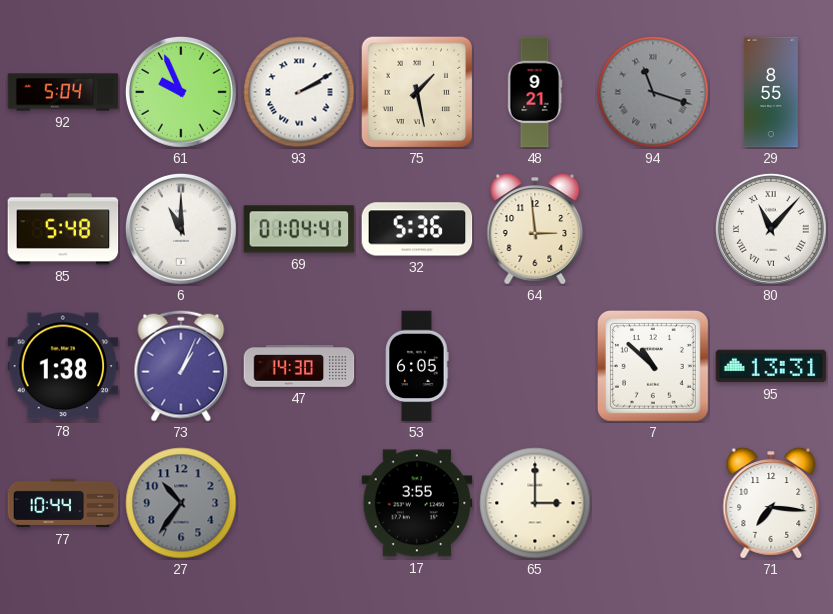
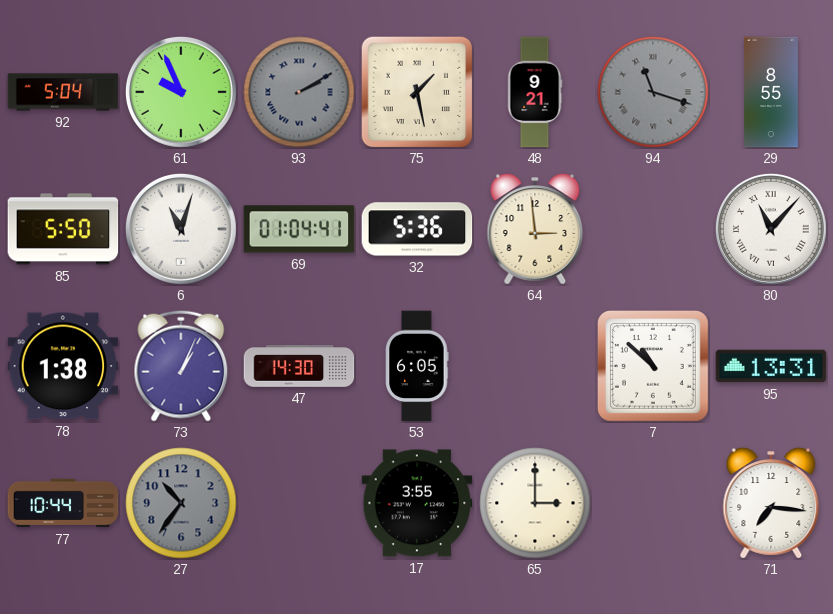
93 dial: white -> grey
85: 5:48 -> 5:50
6: 11:00 -> 11:03
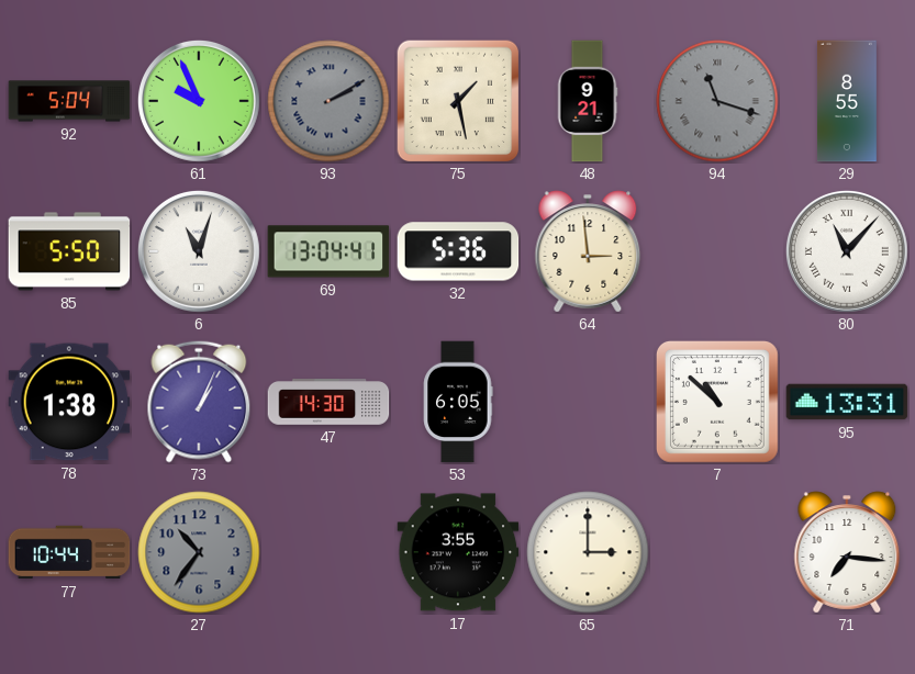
69: 01:04 -> 13:04
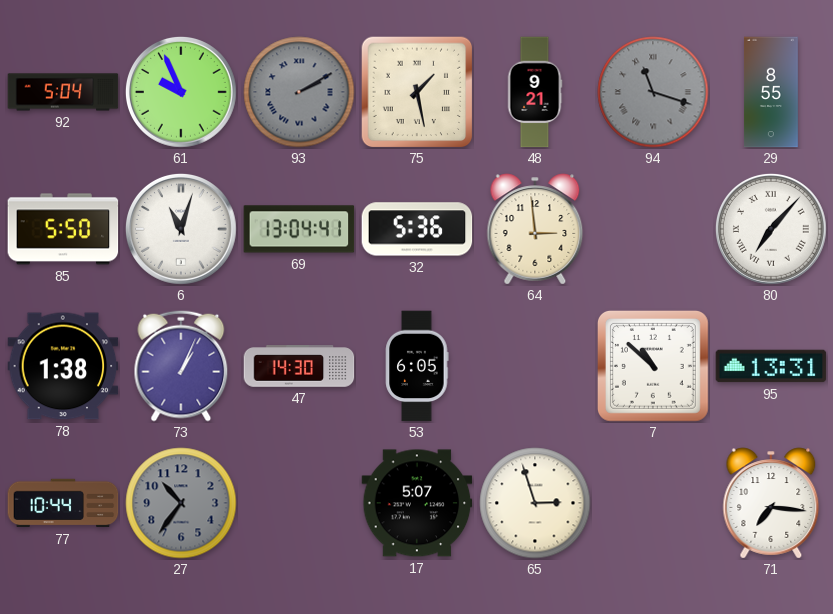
80: 11:07 -> 7:07
17: 3:55 -> 5:07
65: 3:00 -> 2:57
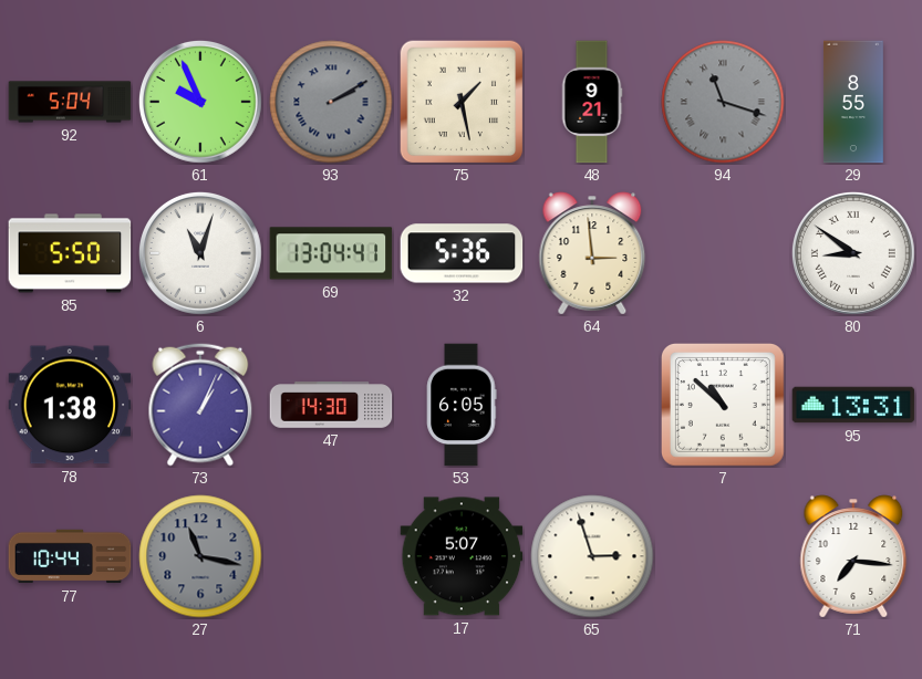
80: 7:07 -> 8:51
27: 10:36 -> 11:17
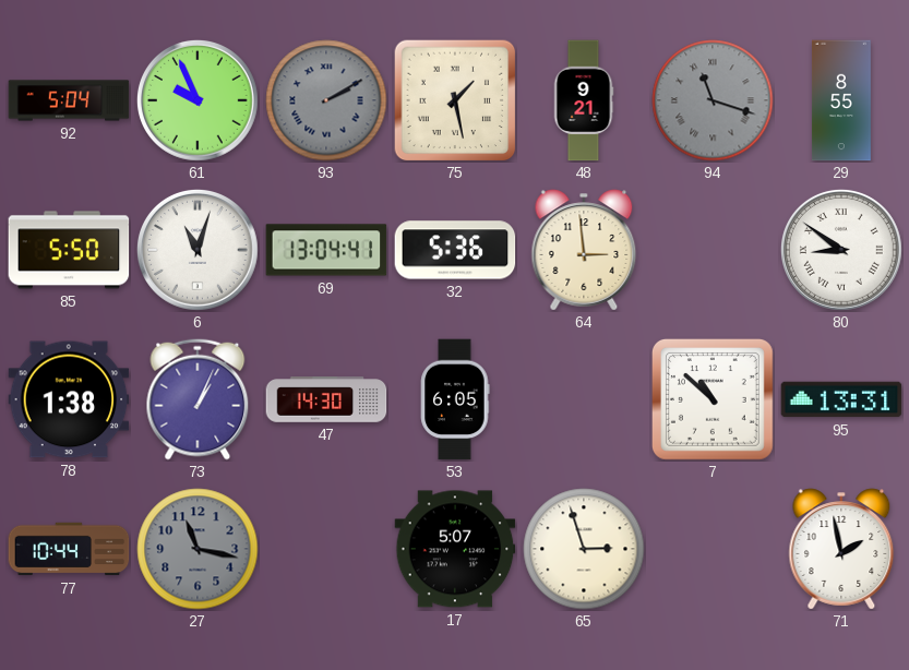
71: 7:16 -> 1:58
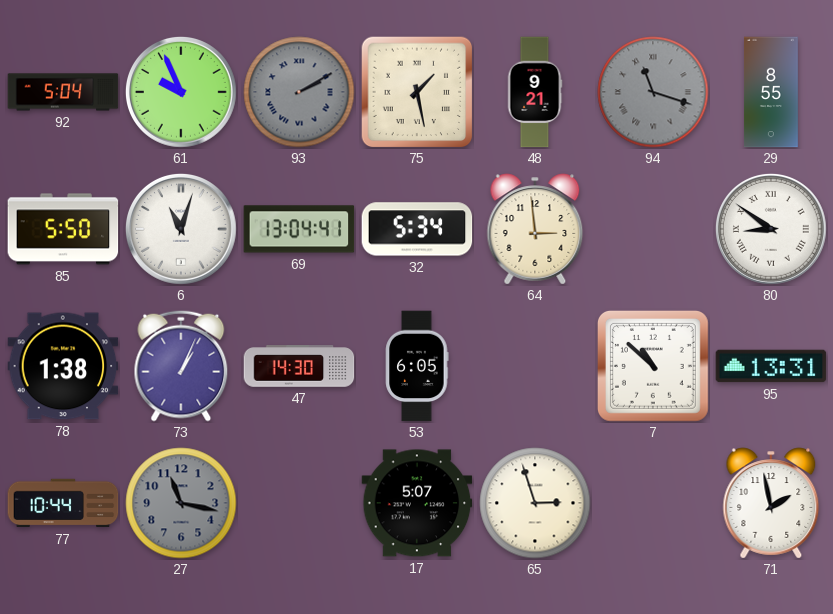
32: 5:36 -> 5:34
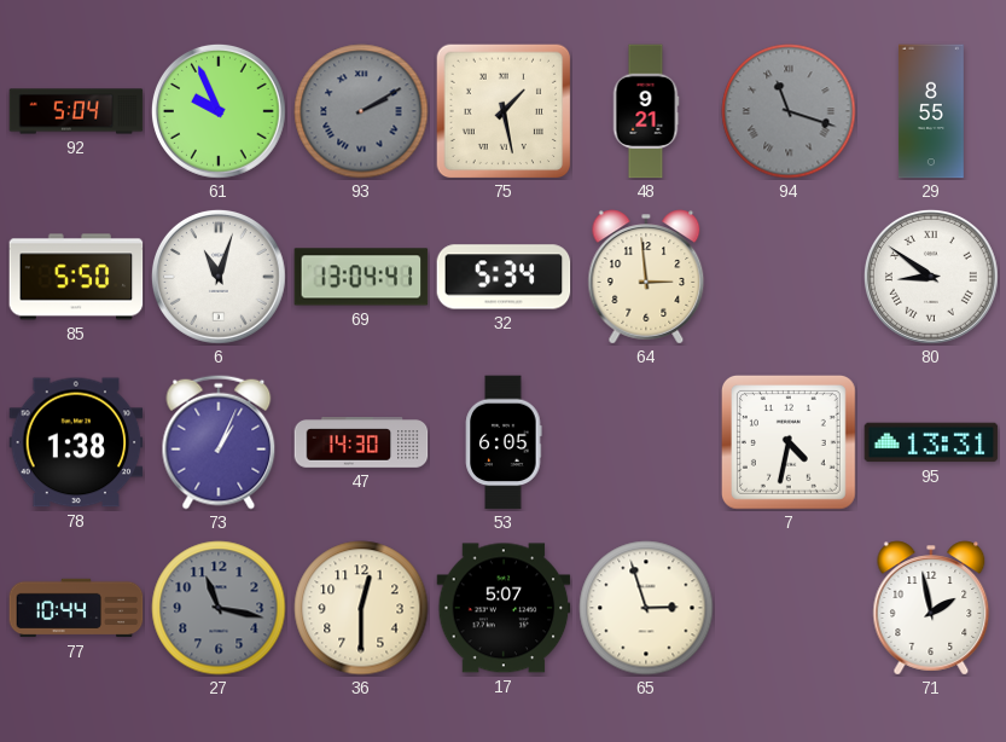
7: 10:52 -> 4:32
36: none -> 12:30
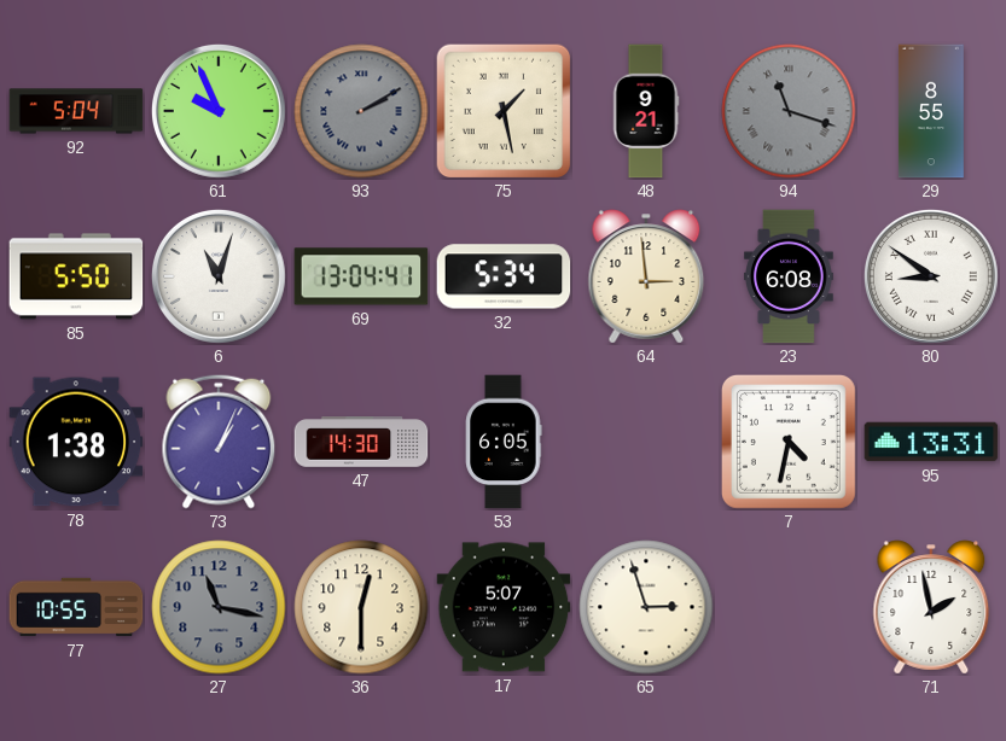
23: none -> 6:08
77: 10:44 -> 10:55
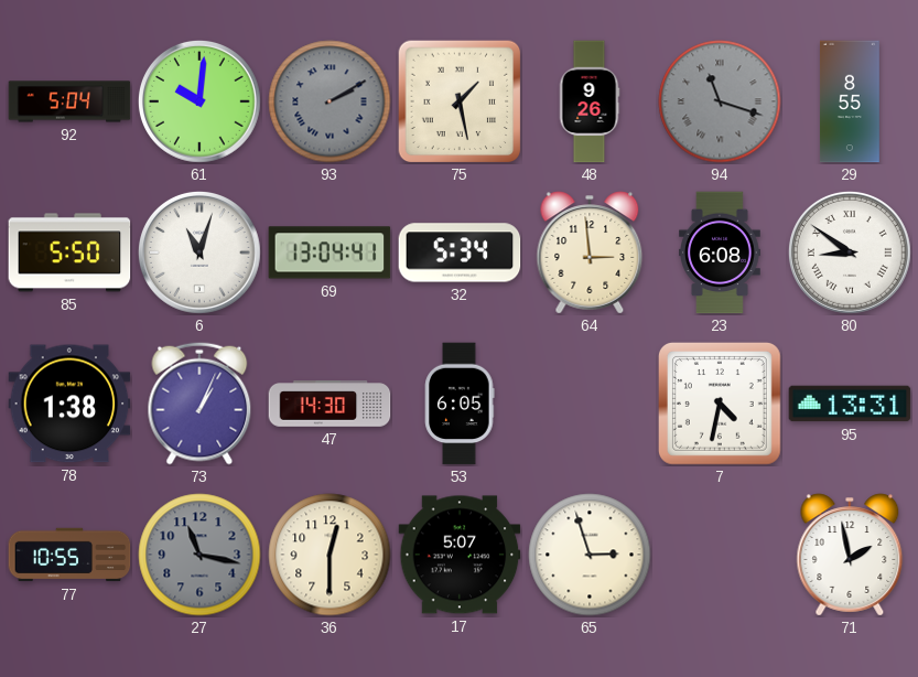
61: 9:56 -> 10:01
48: 9:21 -> 9:26
